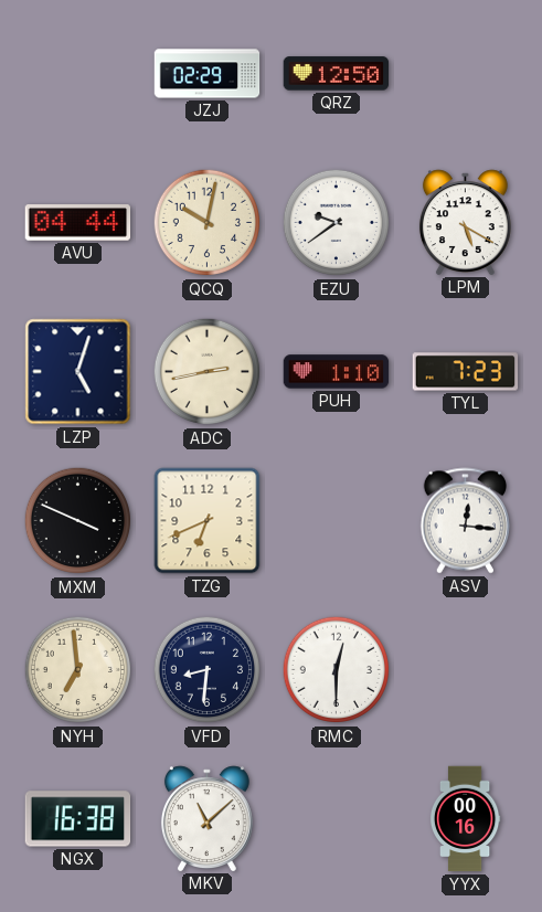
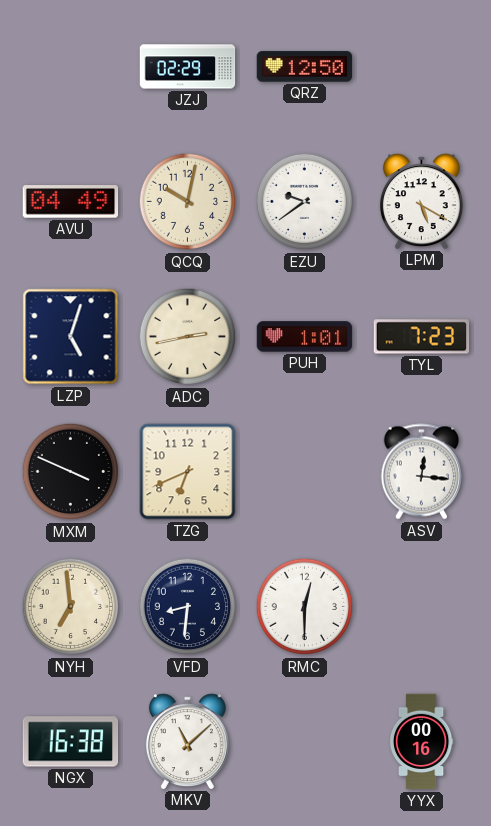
AVU: 04:44 -> 04:49
PUH: 1:10 -> 1:01
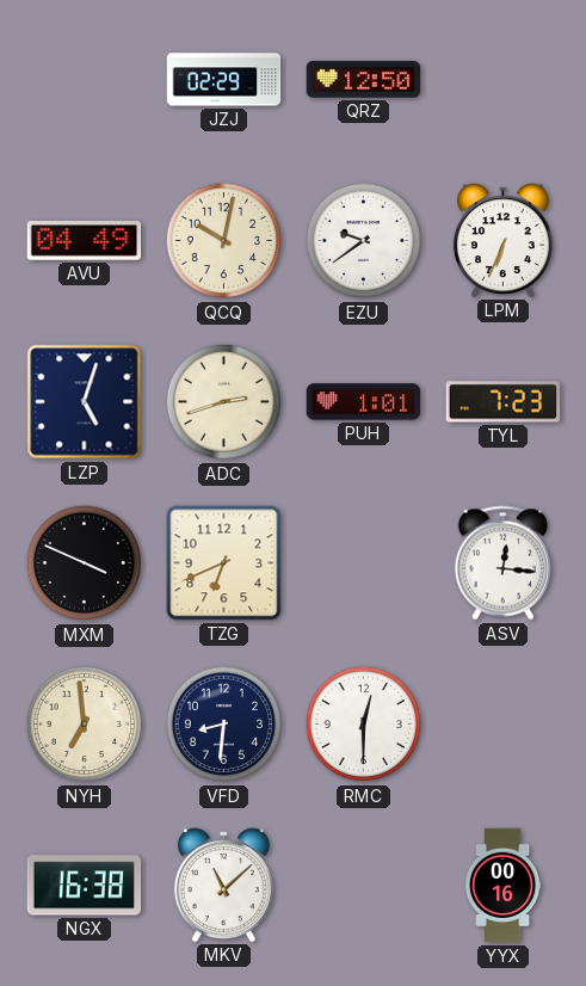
LPM: 5:20 -> 6:34
ADC: 2:43 -> 2:42
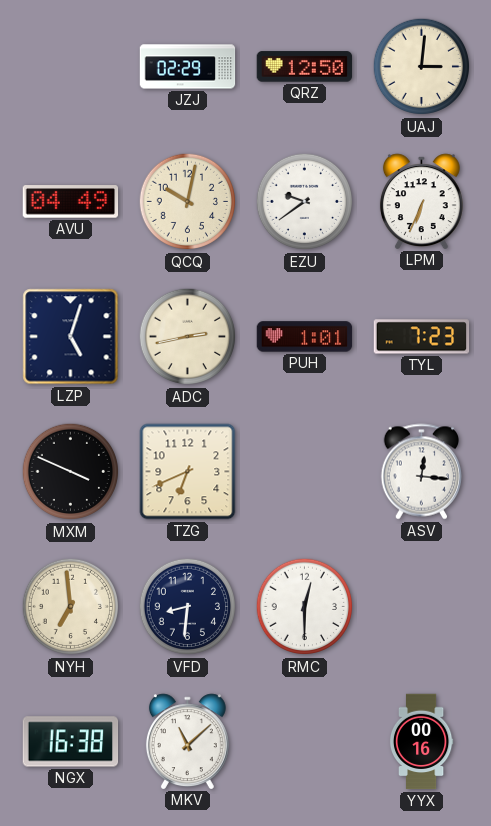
UAJ: none -> 3:01
ADC: 2:42 -> 2:43
